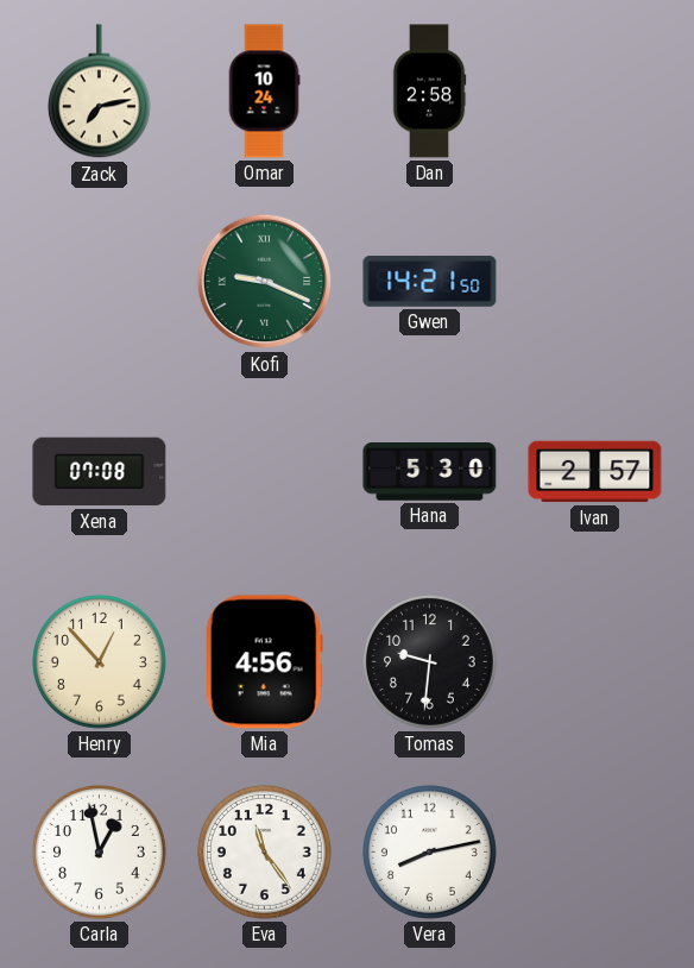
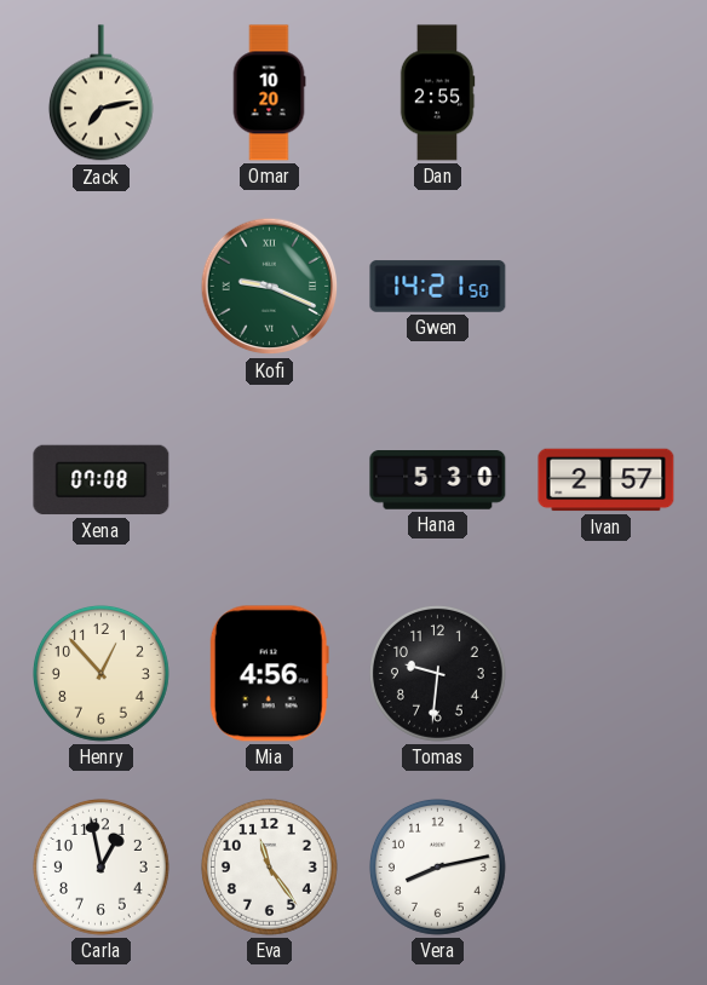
Omar: 10:24 -> 10:20
Dan: 2:58 -> 2:55
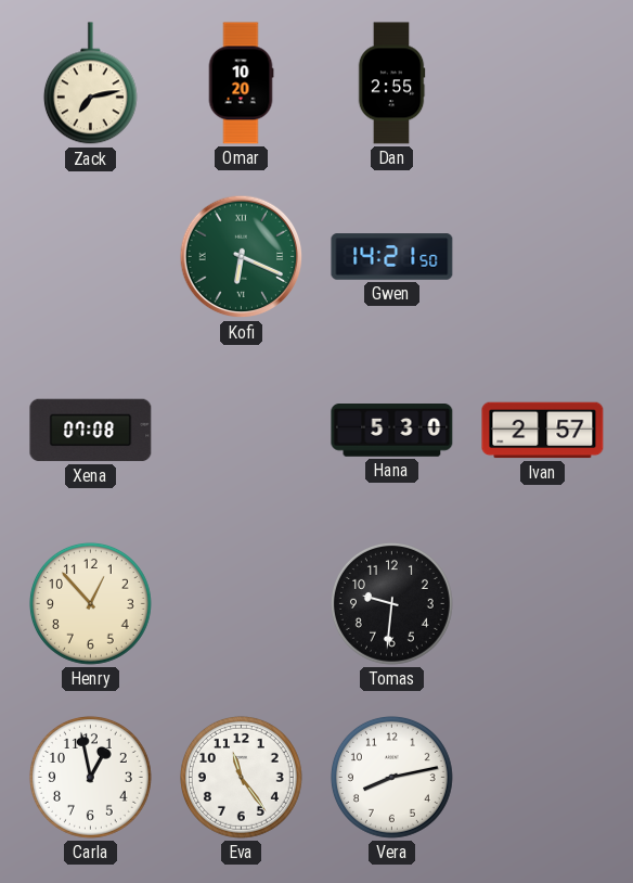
Kofi: 9:19 -> 6:19
Mia: 4:56 -> none
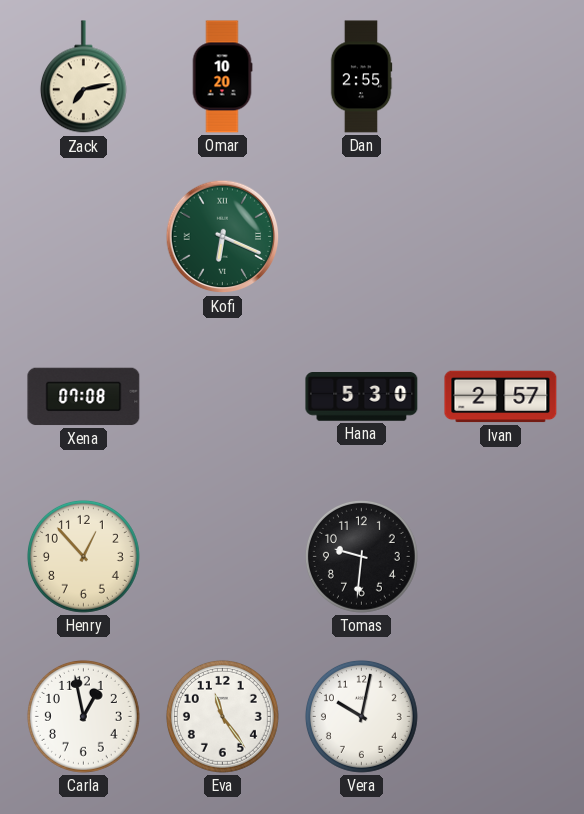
Gwen: 14:21 -> none
Vera: 8:13 -> 10:02
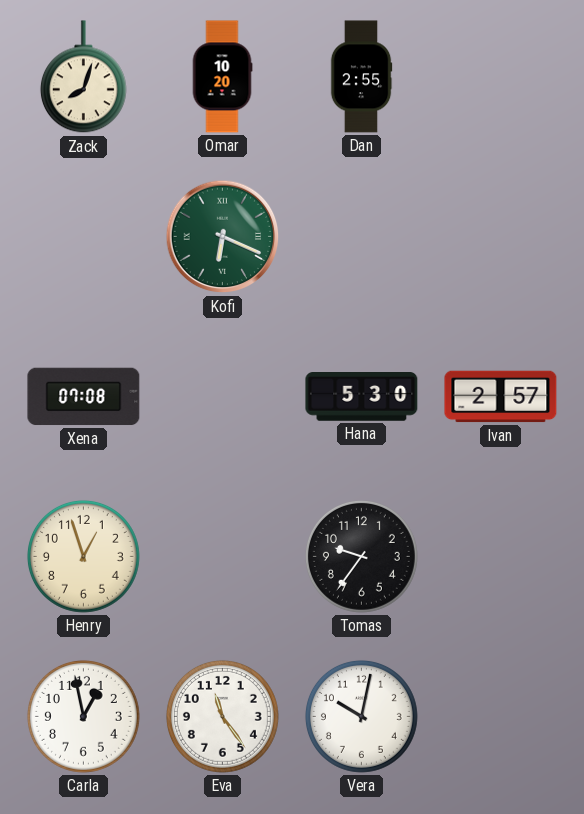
Zack: 7:13 -> 8:03
Henry: 12:53 -> 12:57
Tomas: 9:31 -> 9:36
